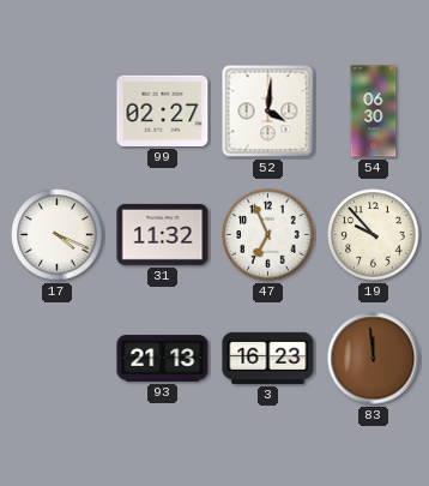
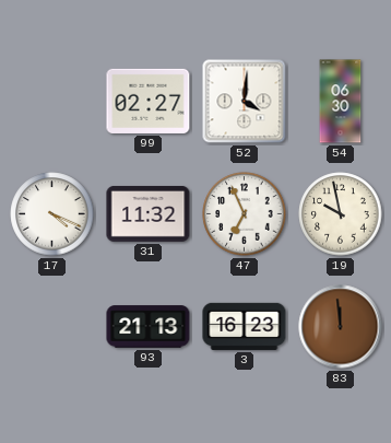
19: 9:53 -> 9:58
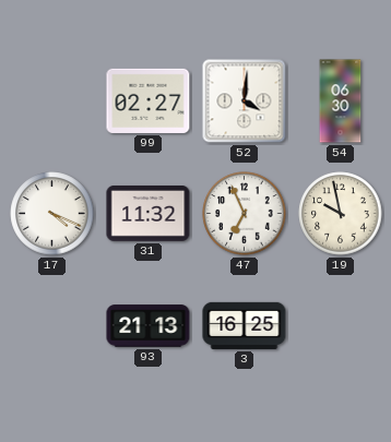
3: 16:23 -> 16:25
83: 11:59 -> none
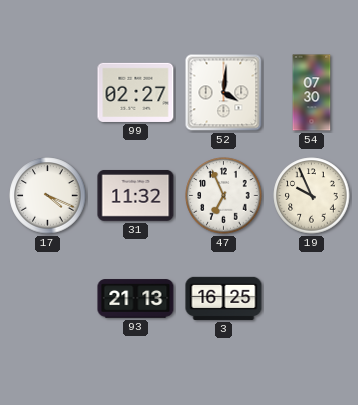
54: 06:30 -> 07:30
19: 9:58 -> 9:56
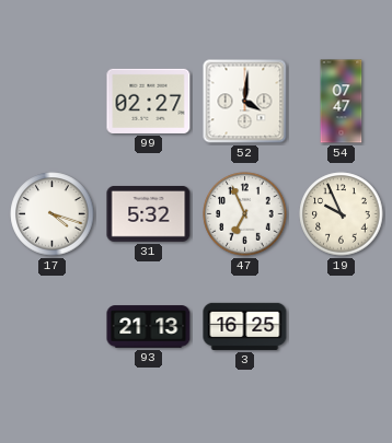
54: 07:30 -> 07:47
17: 4:19 -> 4:18
31: 11:32 -> 5:32
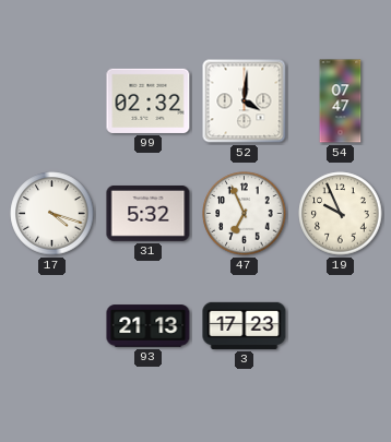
99: 02:27 -> 02:32
3: 16:25 -> 17:23
